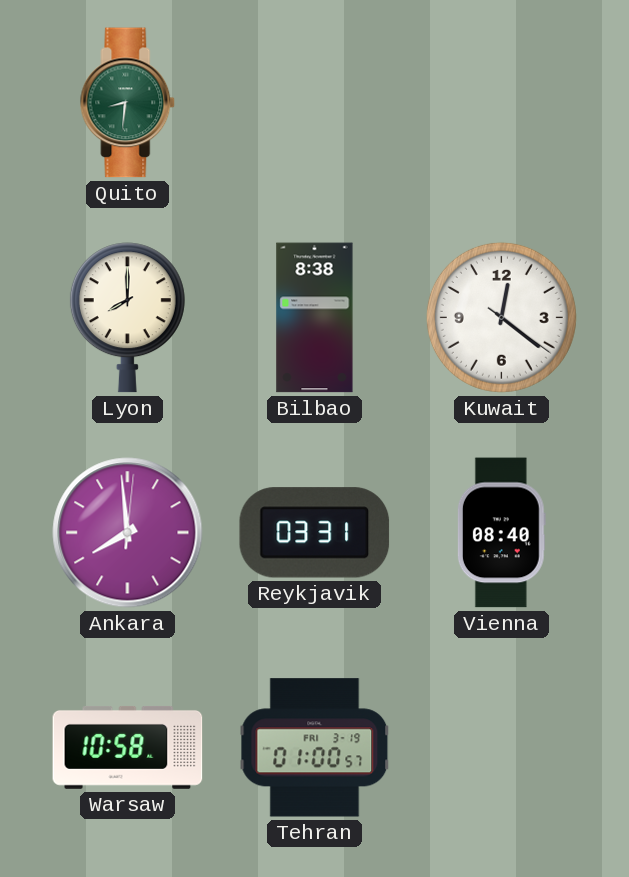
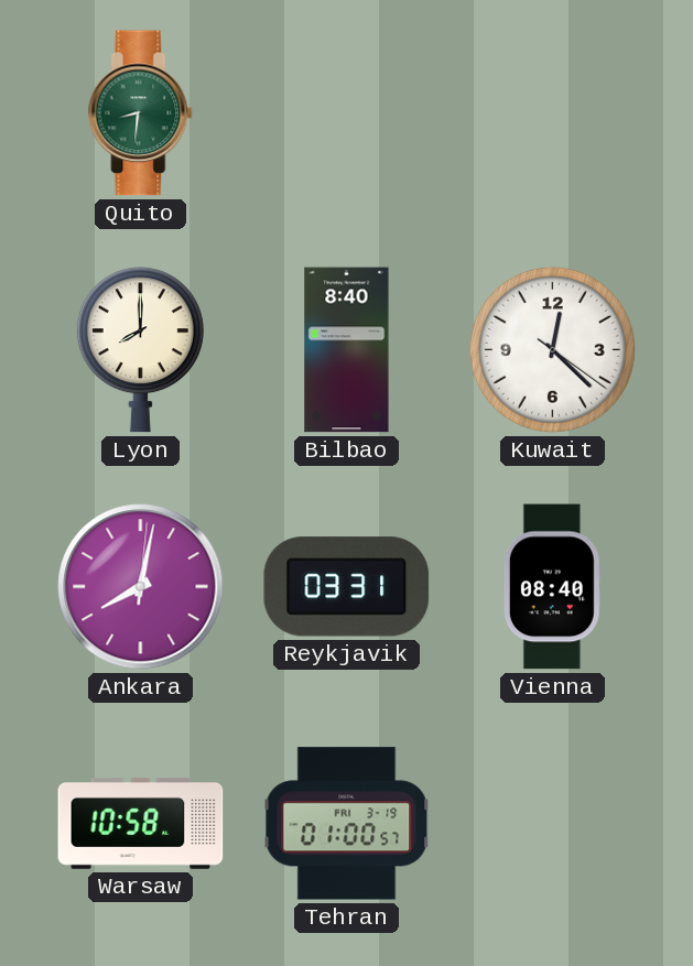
Bilbao: 8:38 -> 8:40
Kuwait: 12:21 -> 12:22
Ankara: 7:59 -> 8:02
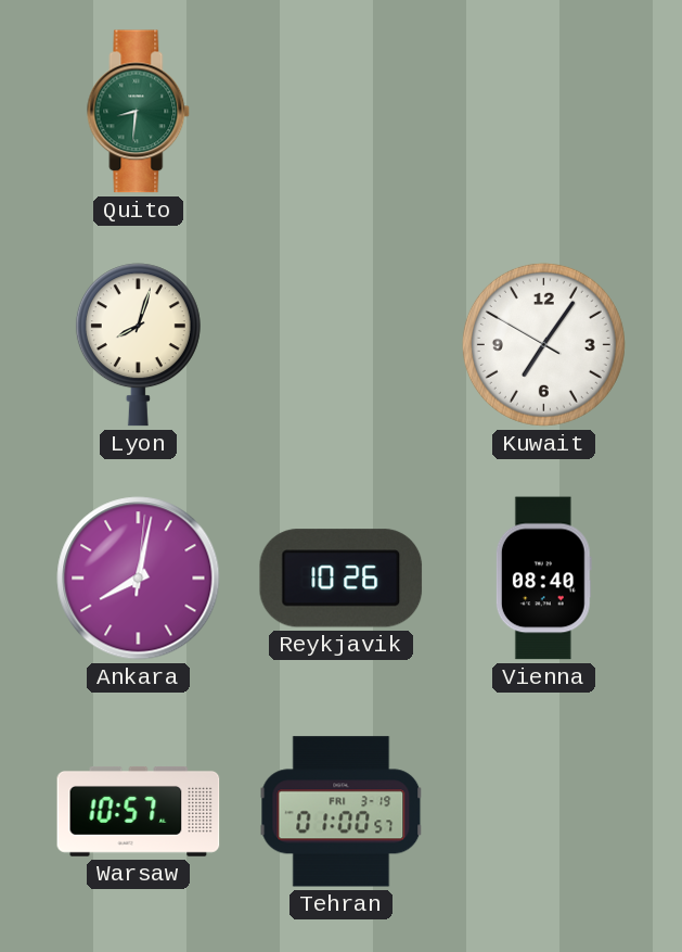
Lyon: 8:00 -> 8:03
Bilbao: 8:40 -> none
Kuwait: 12:22 -> 7:05
Reykjavik: 03:31 -> 10:26
Warsaw: 10:58 -> 10:57
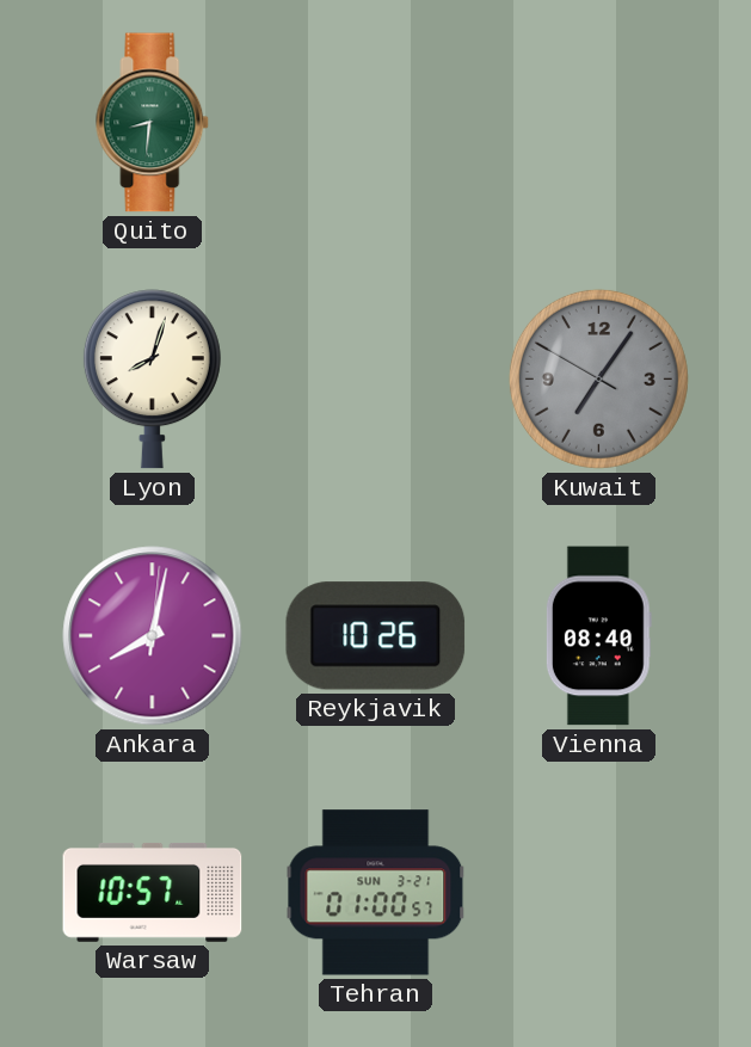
Kuwait dial: white -> grey
Tehran date: FRI 3-19 -> SUN 3-21
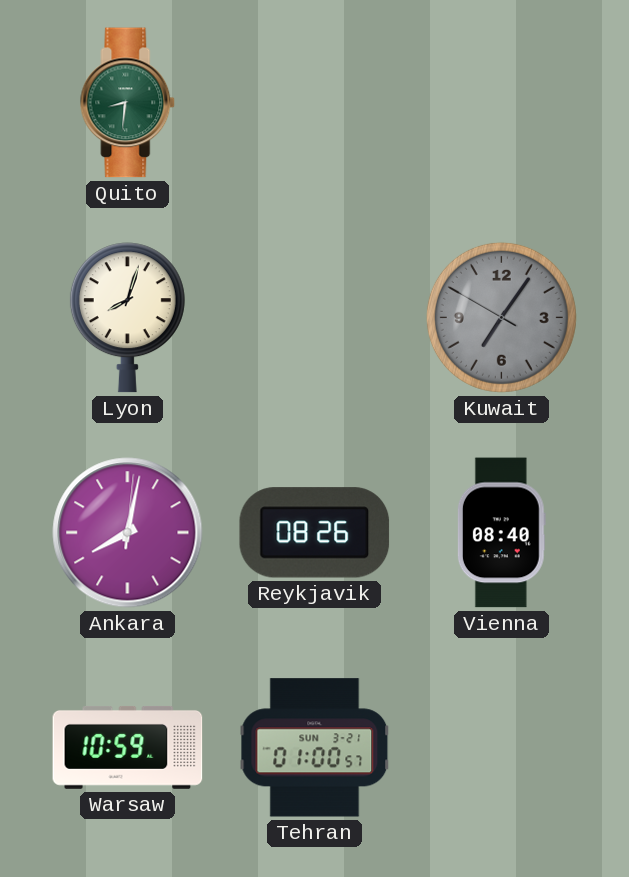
Reykjavik: 10:26 -> 08:26
Warsaw: 10:57 -> 10:59
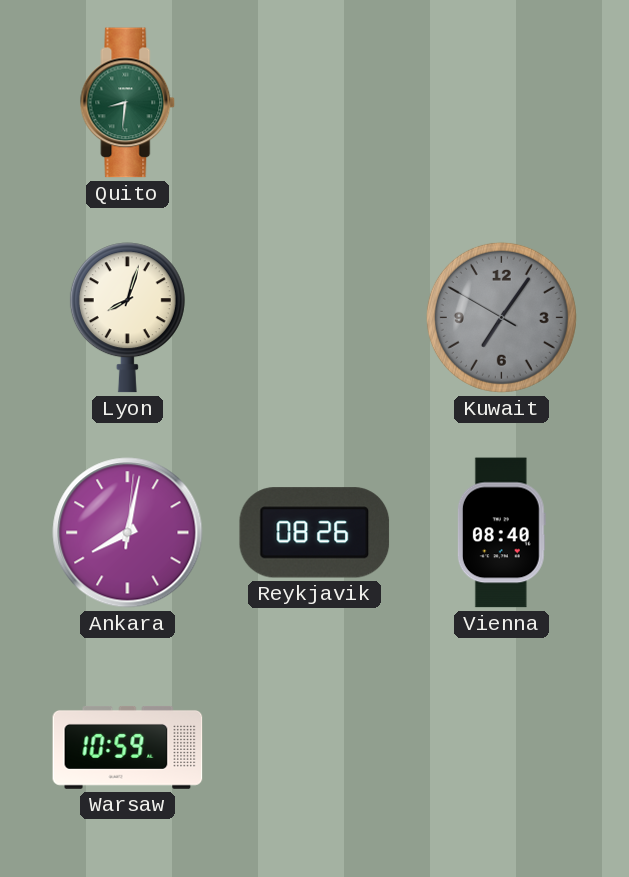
Tehran: 01:00 -> none
